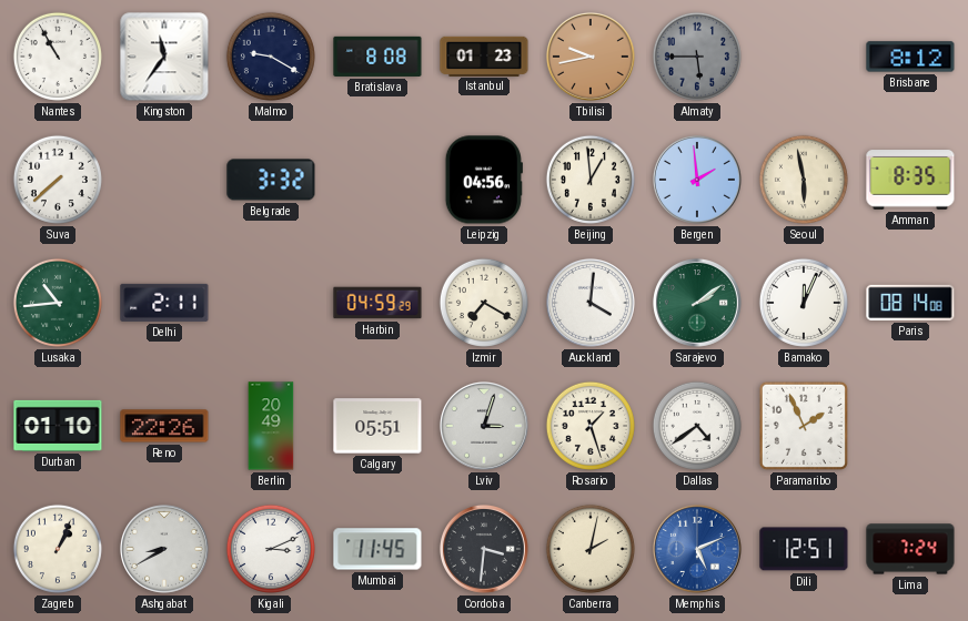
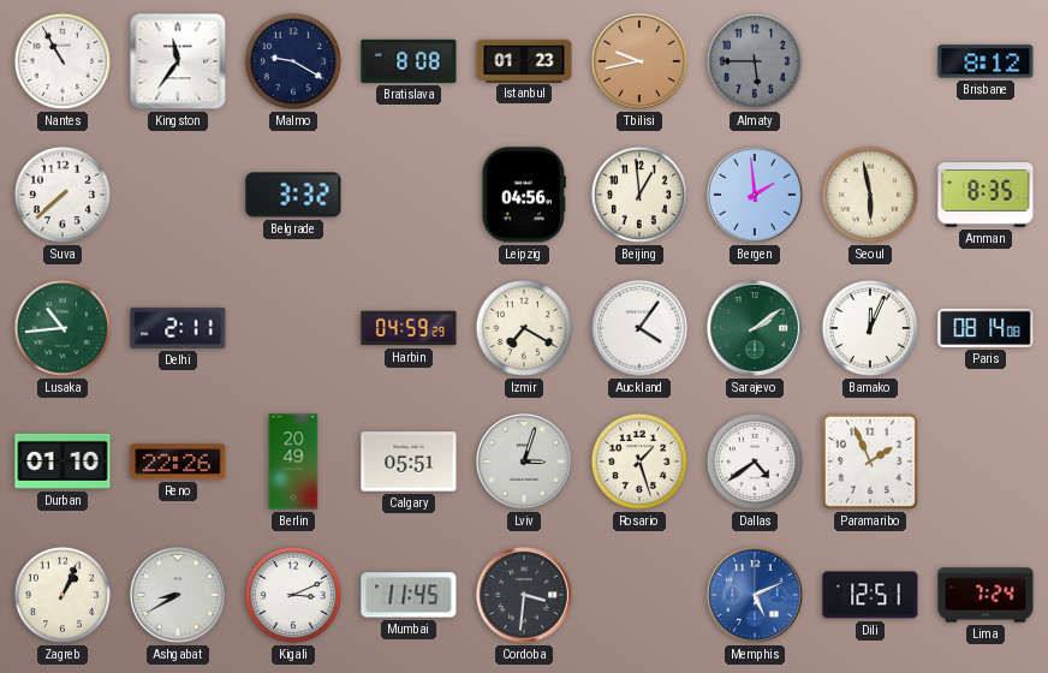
Auckland: 4:01 -> 4:06
Canberra: 2:02 -> none
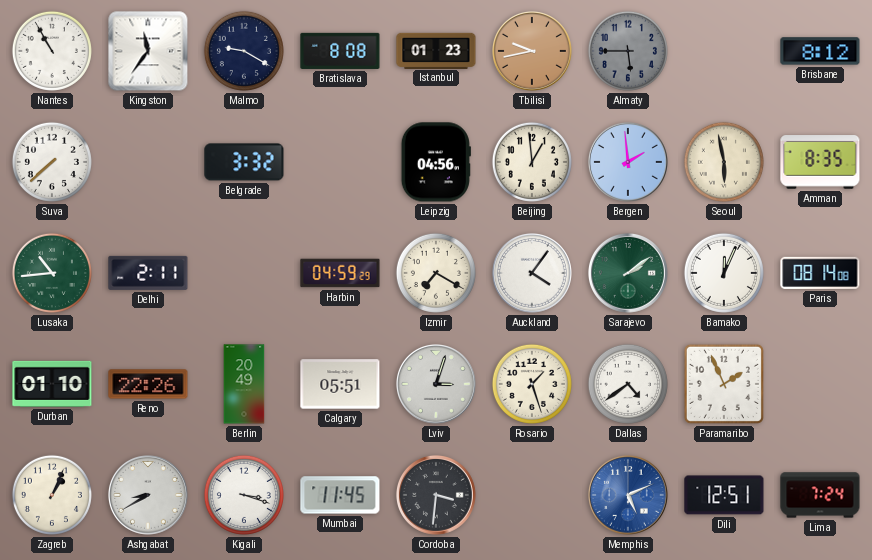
Kigali: 3:11 -> 3:18
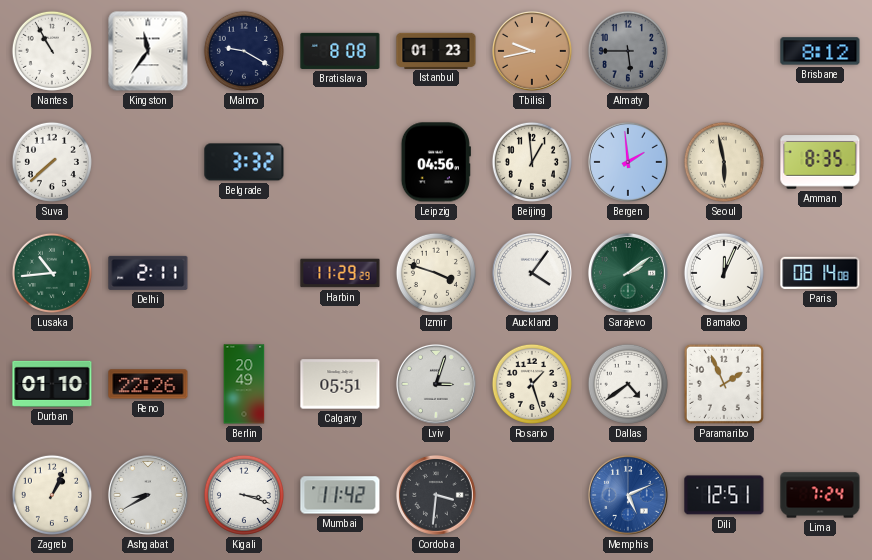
Harbin: 04:59 -> 11:29
Izmir: 7:20 -> 3:48
Mumbai: 11:45 -> 11:42
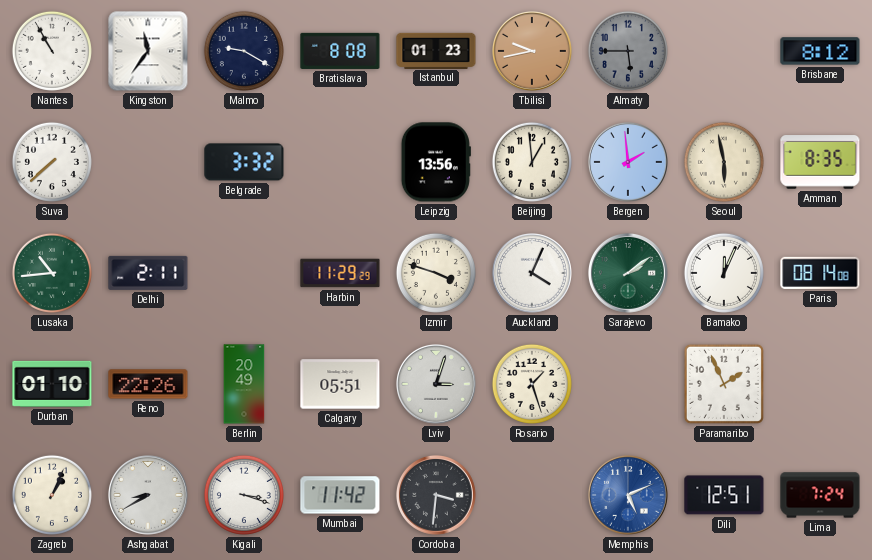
Leipzig: 04:56 -> 13:56
Auckland: 4:06 -> 4:04
Dallas: 4:39 -> none
